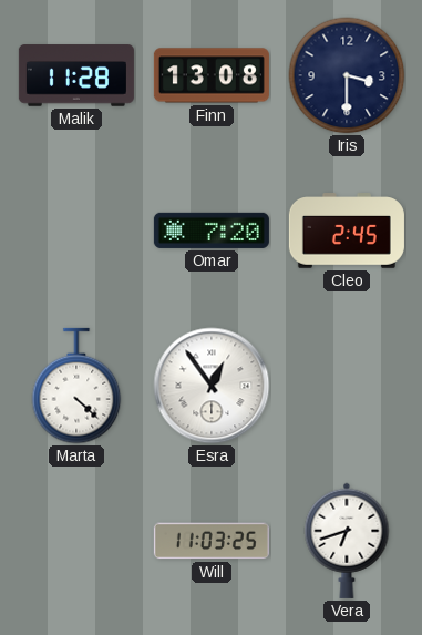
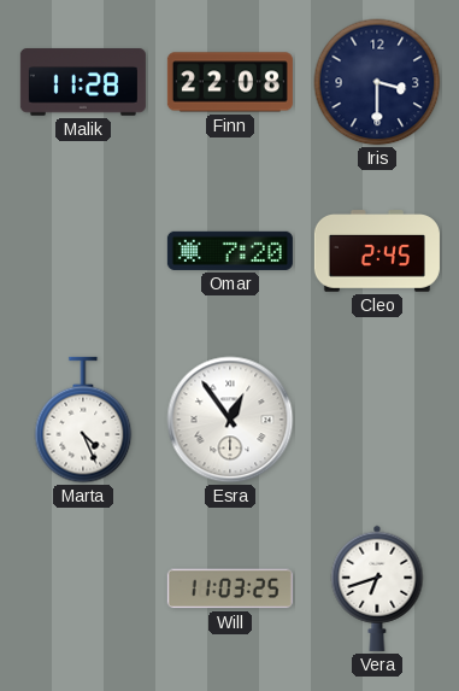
Finn: 13:08 -> 22:08
Marta: 4:22 -> 4:26
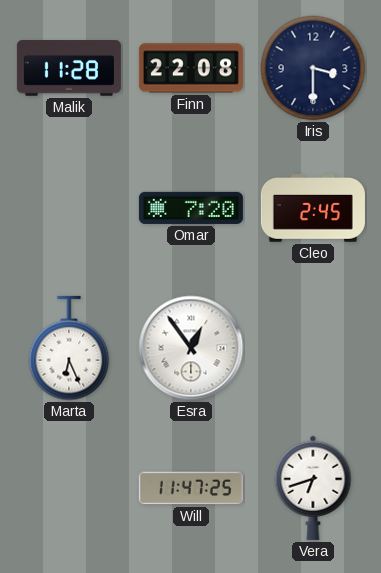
Marta: 4:26 -> 6:26
Will: 11:03 -> 11:47
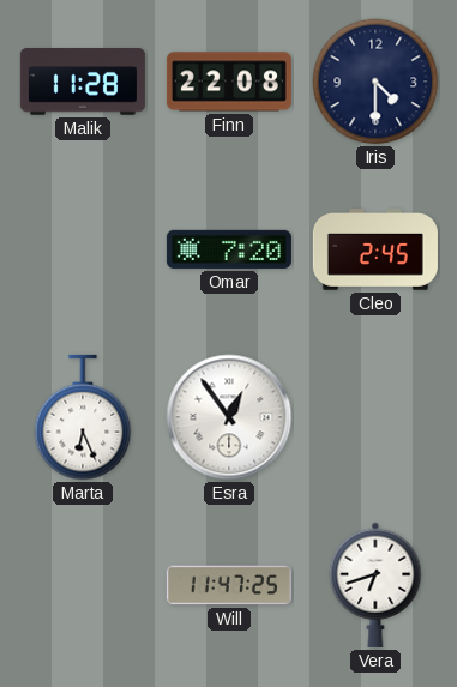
Iris: 3:30 -> 4:30
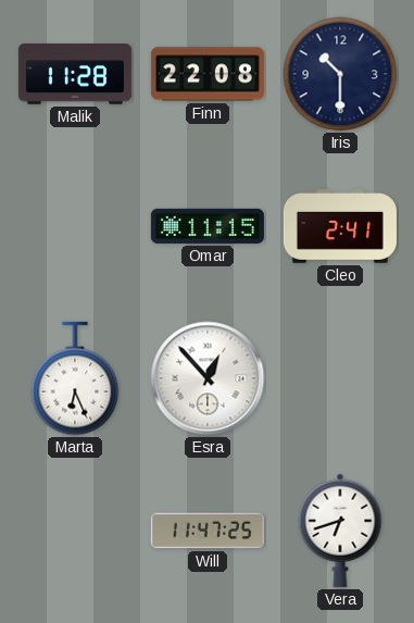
Iris: 4:30 -> 10:30
Omar: 7:20 -> 11:15
Cleo: 2:45 -> 2:41
Esra: 12:54 -> 12:53
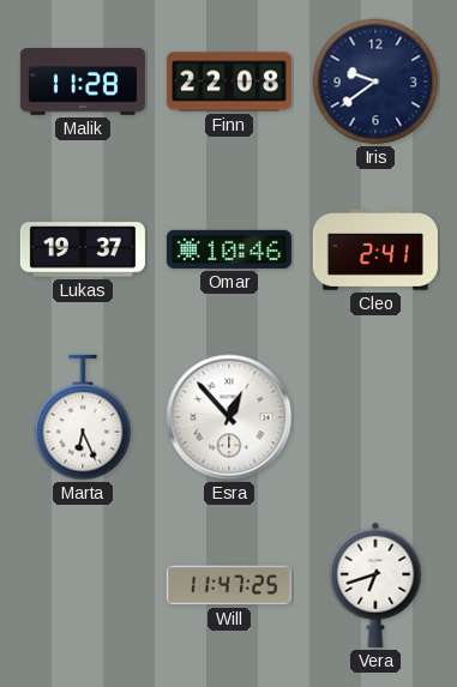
Iris: 10:30 -> 9:39
Lukas: none -> 19:37
Omar: 11:15 -> 10:46
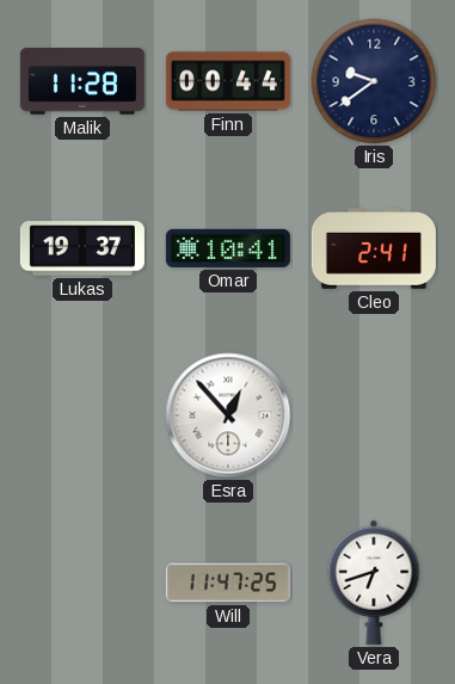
Finn: 22:08 -> 00:44
Omar: 10:46 -> 10:41
Marta: 6:26 -> none
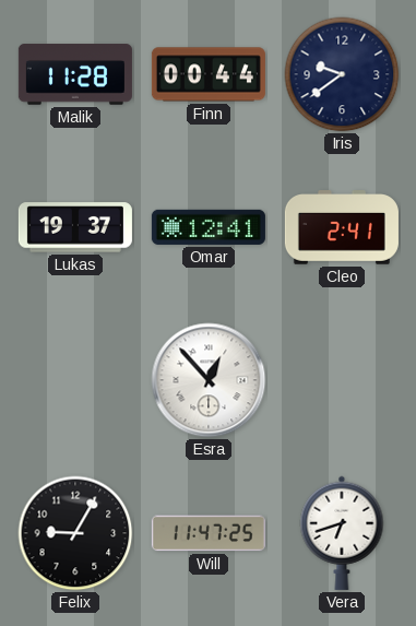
Omar: 10:41 -> 12:41
Felix: none -> 9:05
